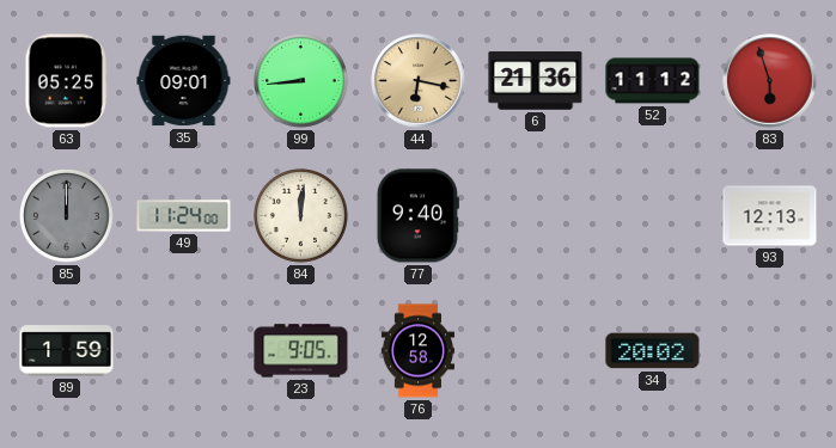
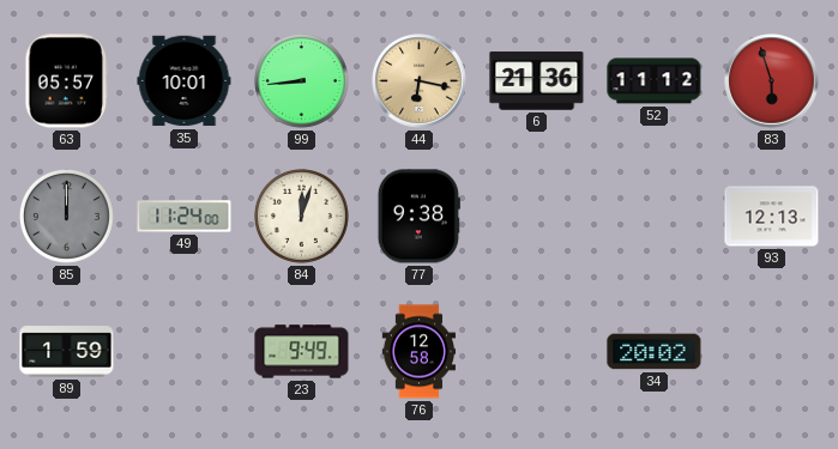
63: 05:25 -> 05:57
35: 09:01 -> 10:01
84: 12:01 -> 12:03
77: 9:40 -> 9:38
23: 9:05 -> 9:49
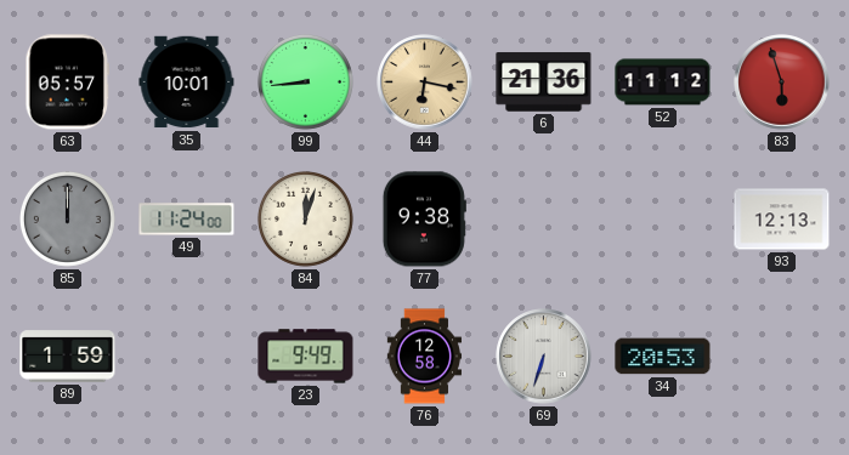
69: none -> 6:33
34: 20:02 -> 20:53
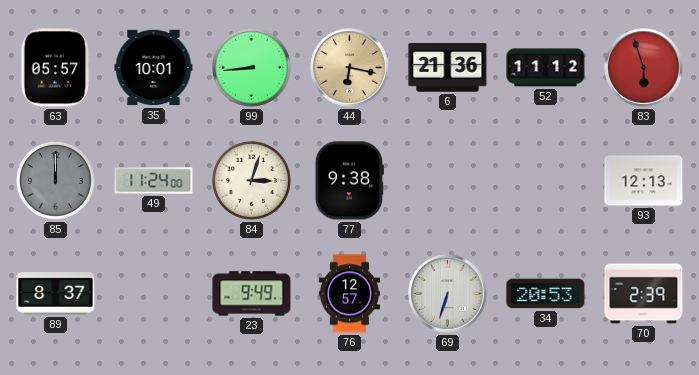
84: 12:03 -> 3:03
89: 1:59 -> 8:37
76: 12:58 -> 12:57
70: none -> 2:39
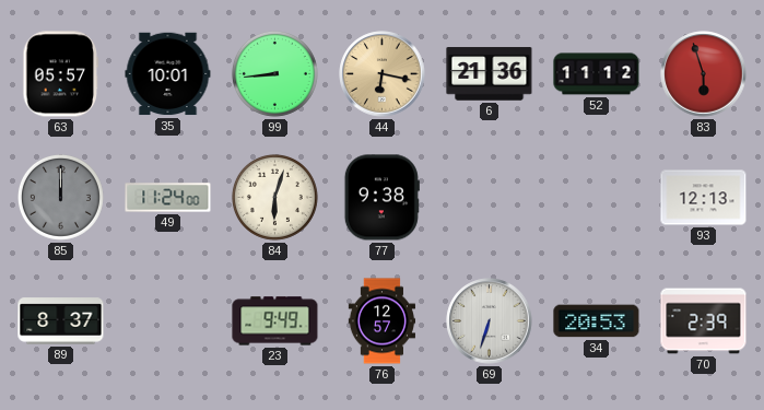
84: 3:03 -> 6:03
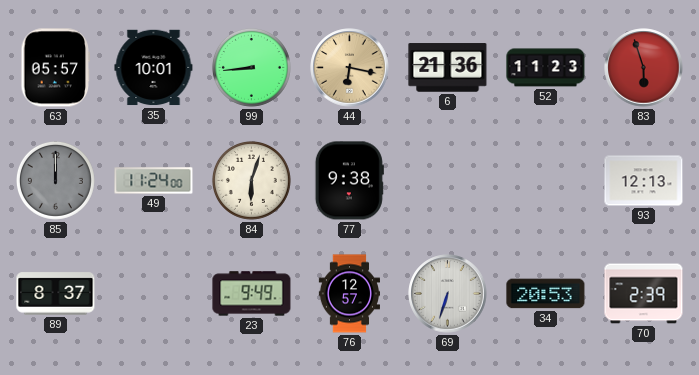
52: 11:12 -> 11:23
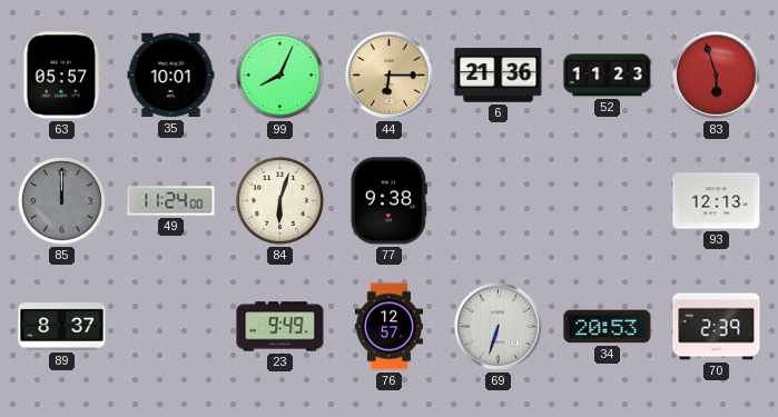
99: 8:44 -> 8:04
44: 6:17 -> 6:15
